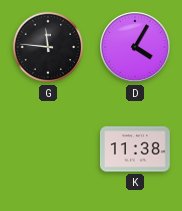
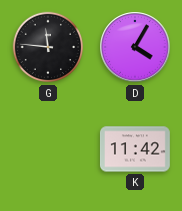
K: 11:38 -> 11:42
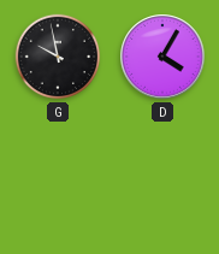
G: 11:46 -> 9:58
K: 11:42 -> none
